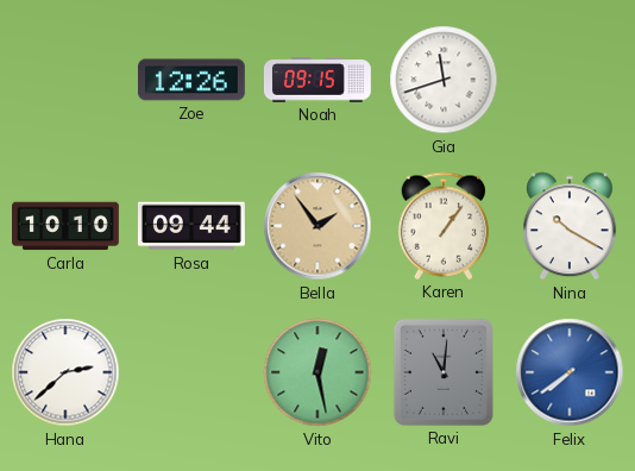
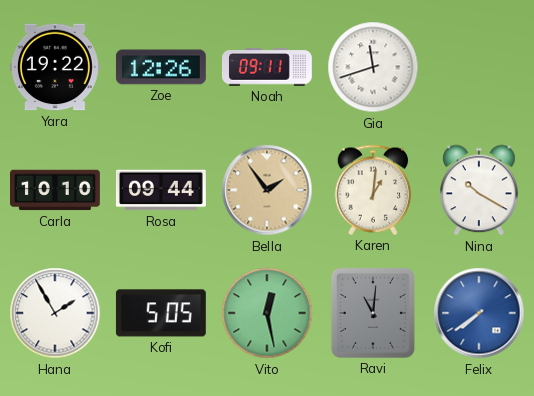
Yara: none -> 19:22
Noah: 09:15 -> 09:11
Karen: 1:06 -> 1:01
Hana: 2:38 -> 1:55
Kofi: none -> 5:05
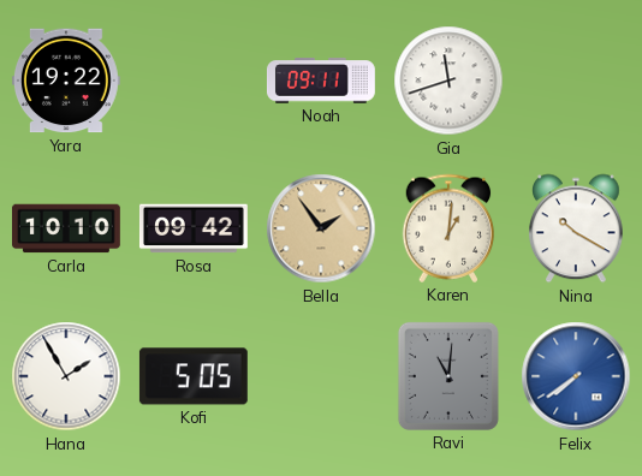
Zoe: 12:26 -> none
Rosa: 09:44 -> 09:42
Vito: 12:28 -> none
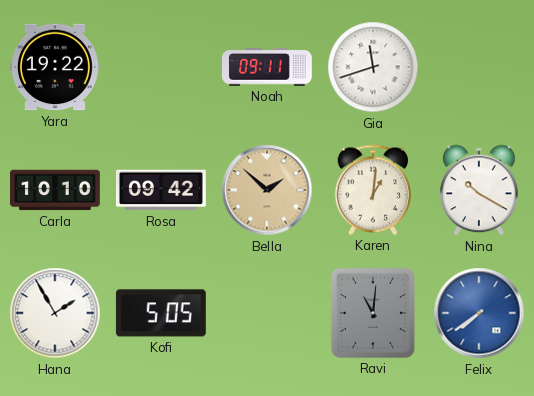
Bella: 1:54 -> 1:52
